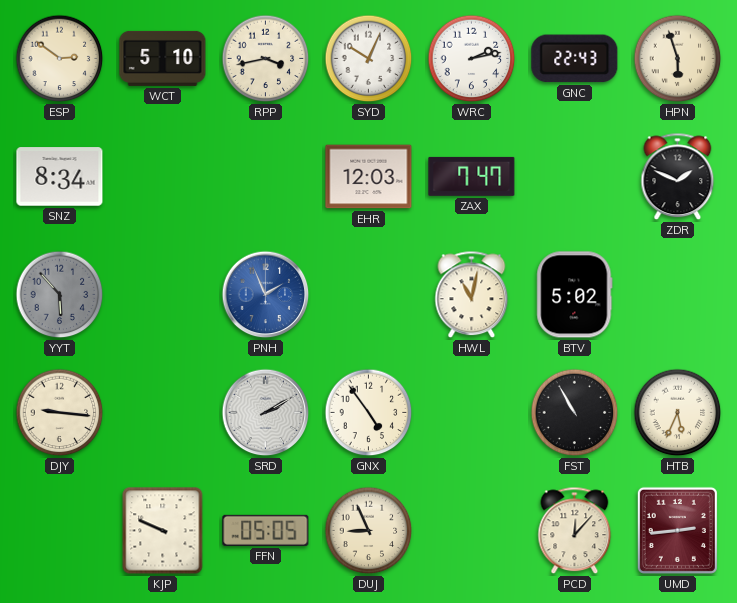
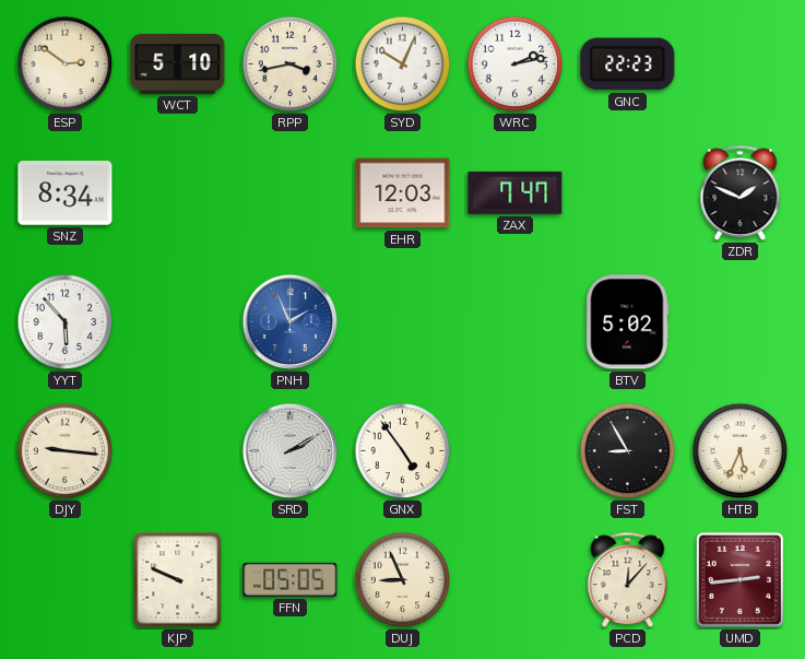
GNC: 22:43 -> 22:23
HPN: 5:57 -> none
YYT dial: grey -> white
HWL: 11:02 -> none
FST: 10:55 -> 8:55
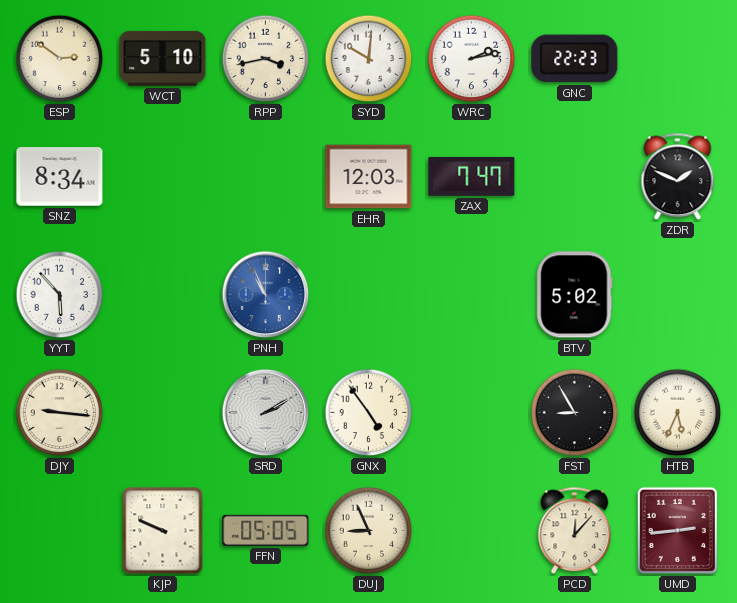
SYD: 10:04 -> 10:01
PNH: 1:56 -> 10:56
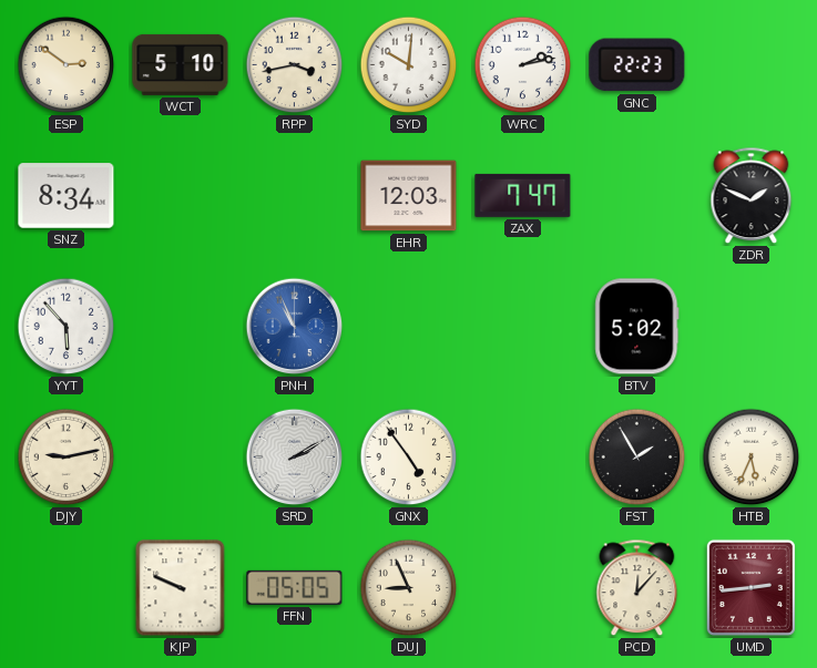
DJY: 9:16 -> 9:13
FST: 8:55 -> 1:55
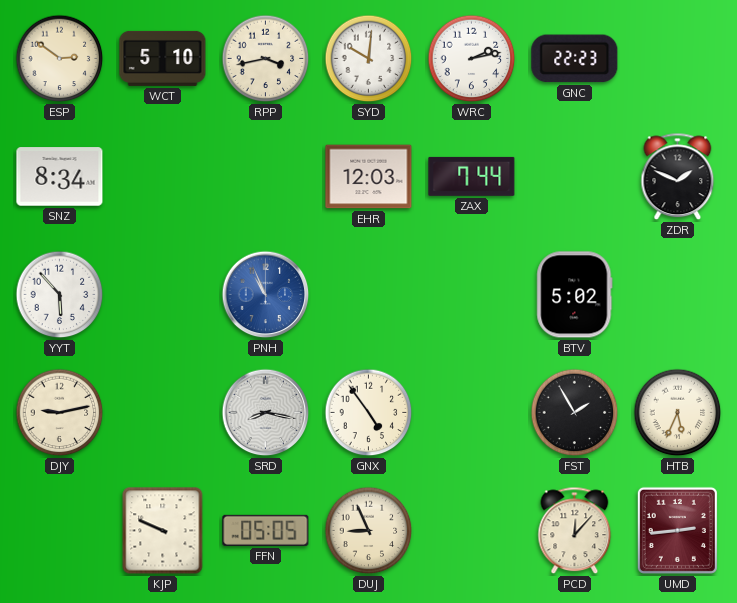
ZAX: 7:47 -> 7:44
SRD: 2:10 -> 8:17
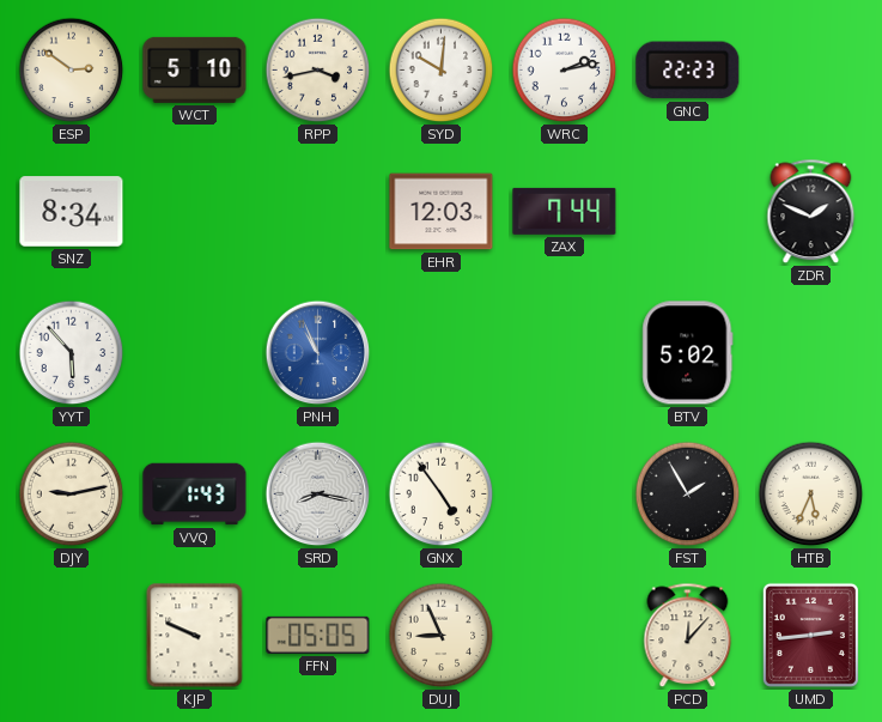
VVQ: none -> 1:43
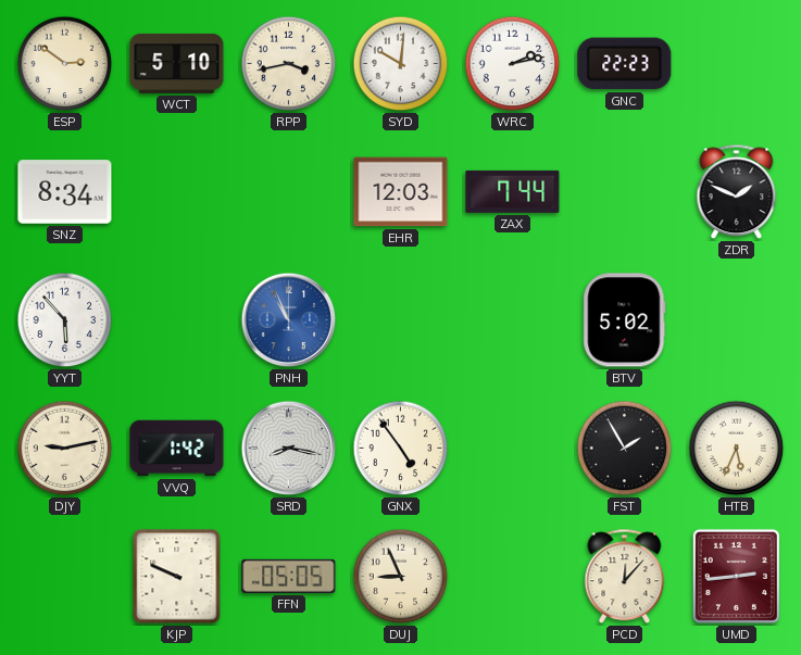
VVQ: 1:43 -> 1:42
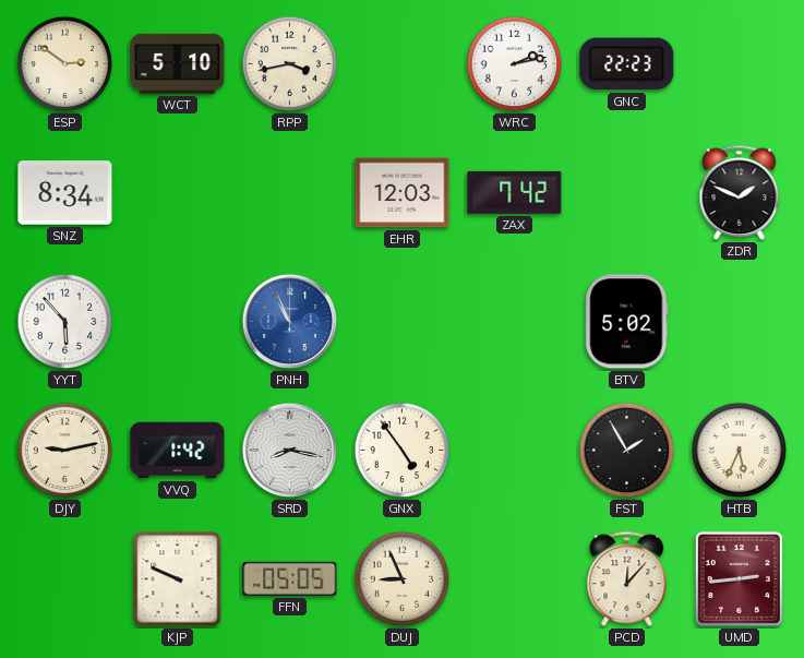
SYD: 10:01 -> none
ZAX: 7:44 -> 7:42
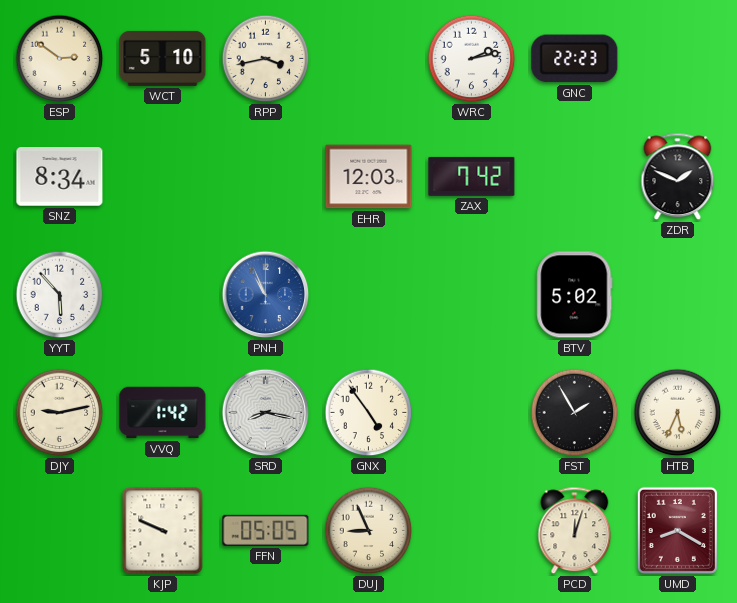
PCD: 12:07 -> 12:03
UMD: 2:44 -> 8:20
